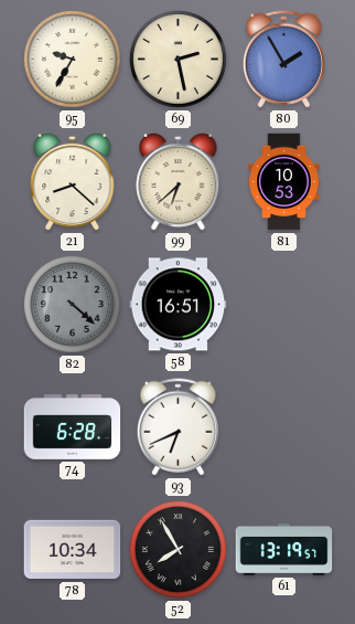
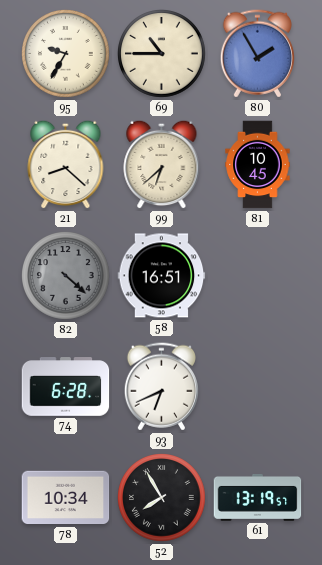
69: 2:28 -> 10:45
81: 10:53 -> 10:45
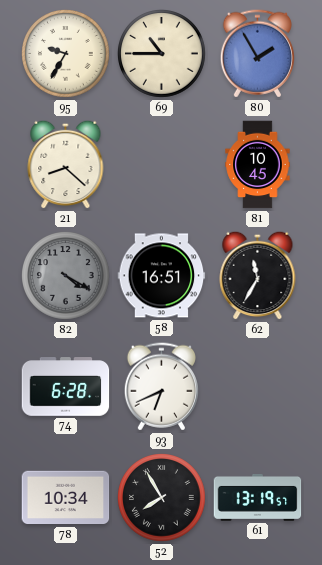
99: 6:38 -> none
82: 4:22 -> 4:20
62: none -> 11:35
